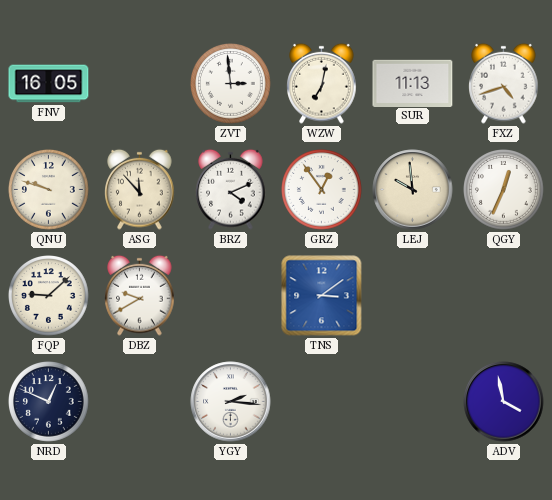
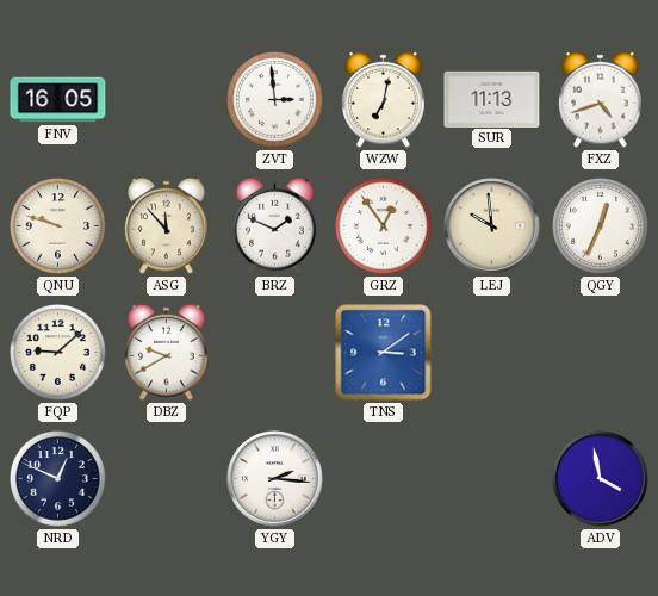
BRZ: 4:11 -> 1:49
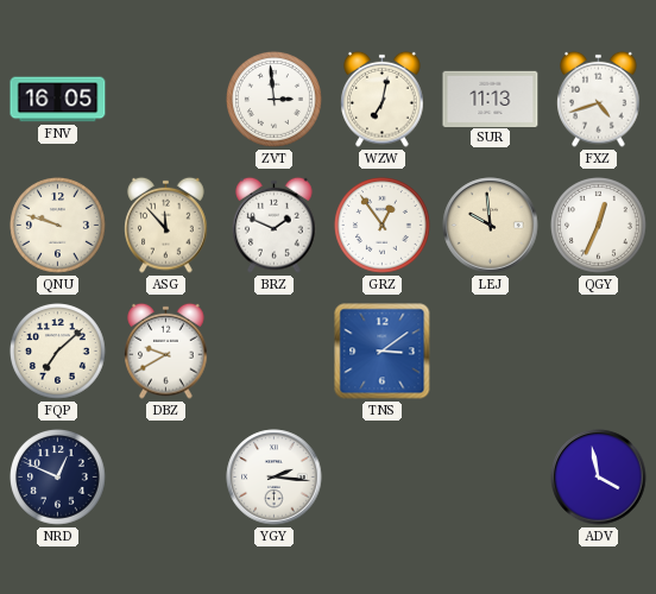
FQP: 9:08 -> 7:08
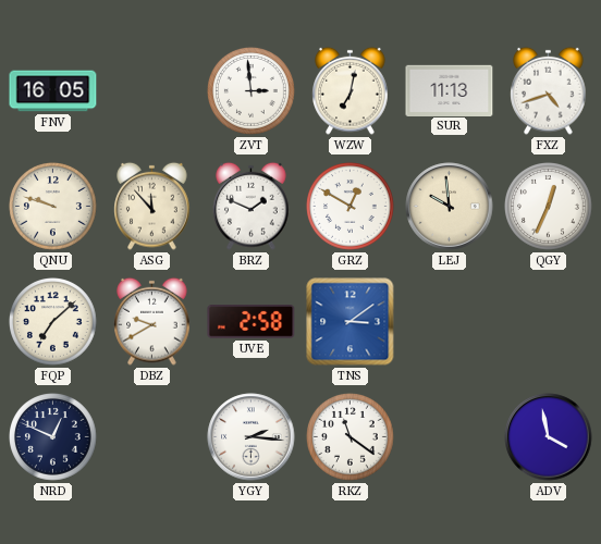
GRZ: 12:54 -> 12:50
UVE: none -> 2:58
RKZ: none -> 11:21
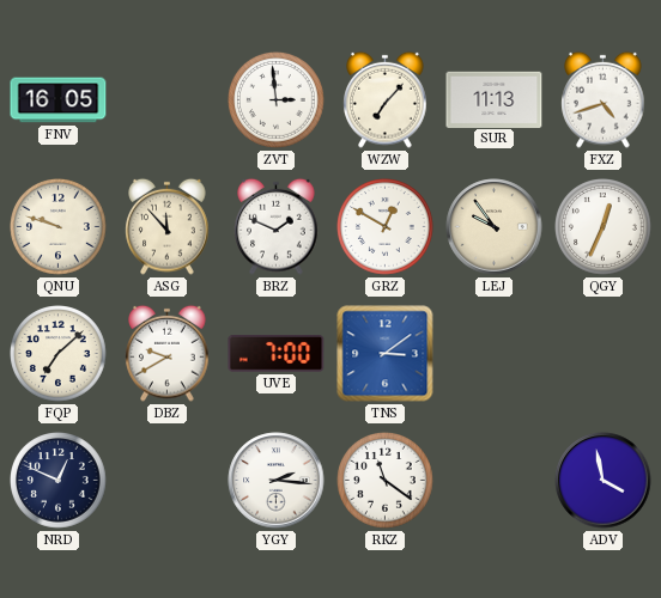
WZW: 7:02 -> 7:07
LEJ: 9:59 -> 9:54
UVE: 2:58 -> 7:00
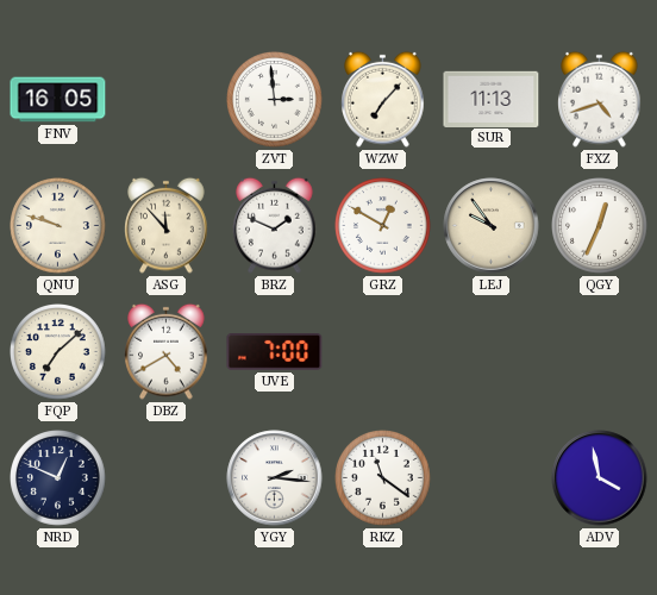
DBZ: 9:40 -> 4:40
TNS: 3:09 -> none
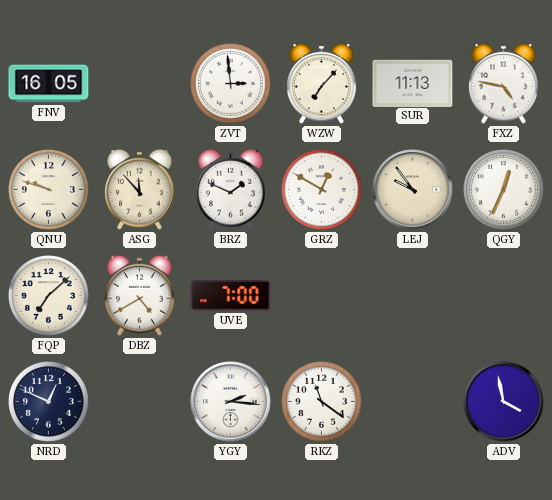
FXZ: 4:42 -> 4:47
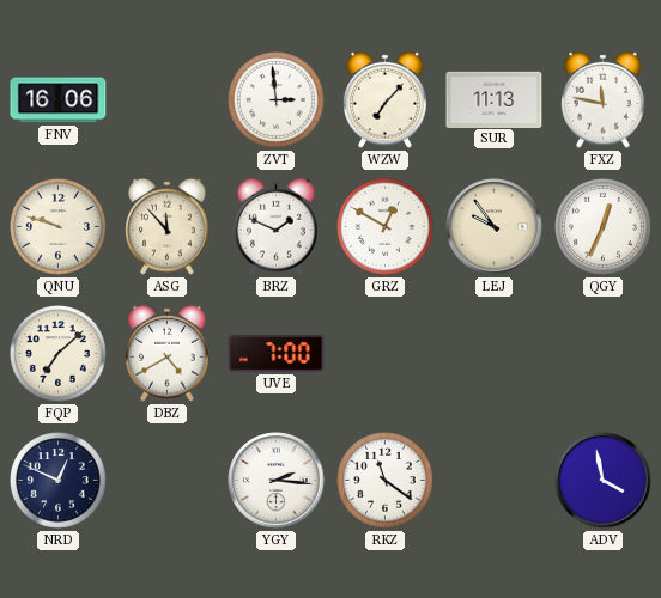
FNV: 16:05 -> 16:06
FXZ: 4:47 -> 11:47
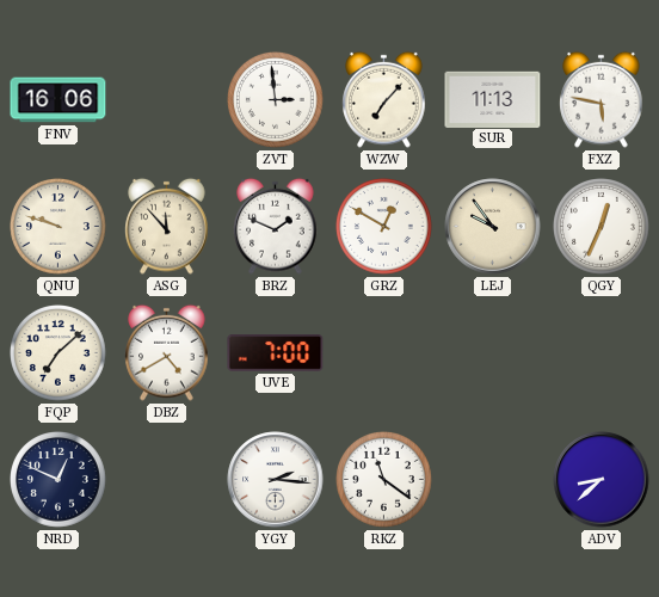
FXZ: 11:47 -> 5:47
ADV: 3:58 -> 8:38
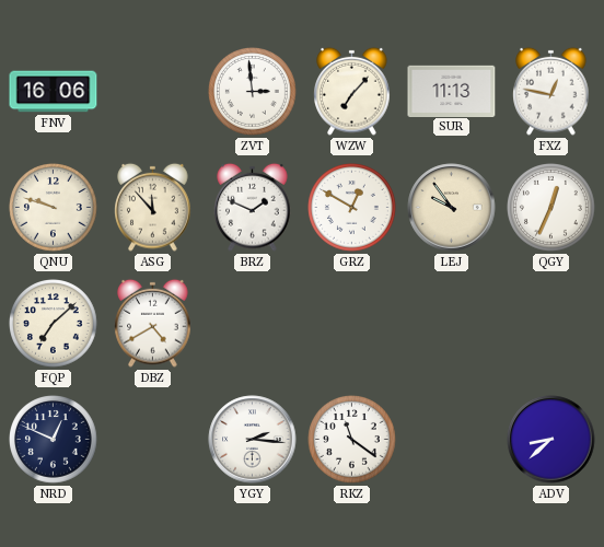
FXZ: 5:47 -> 12:47
UVE: 7:00 -> none
